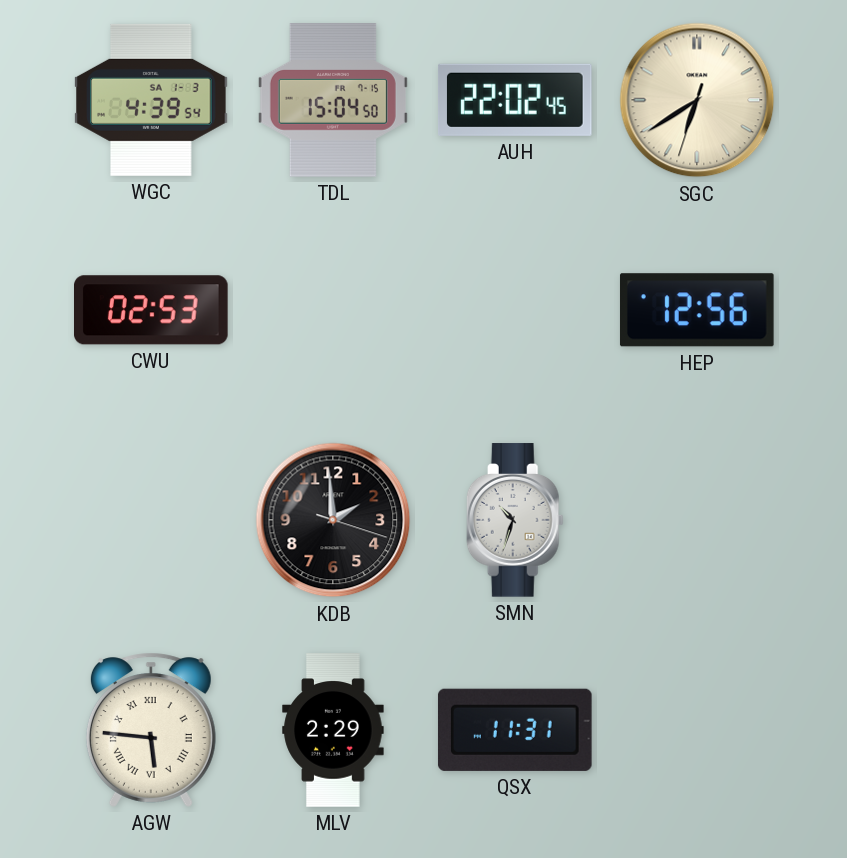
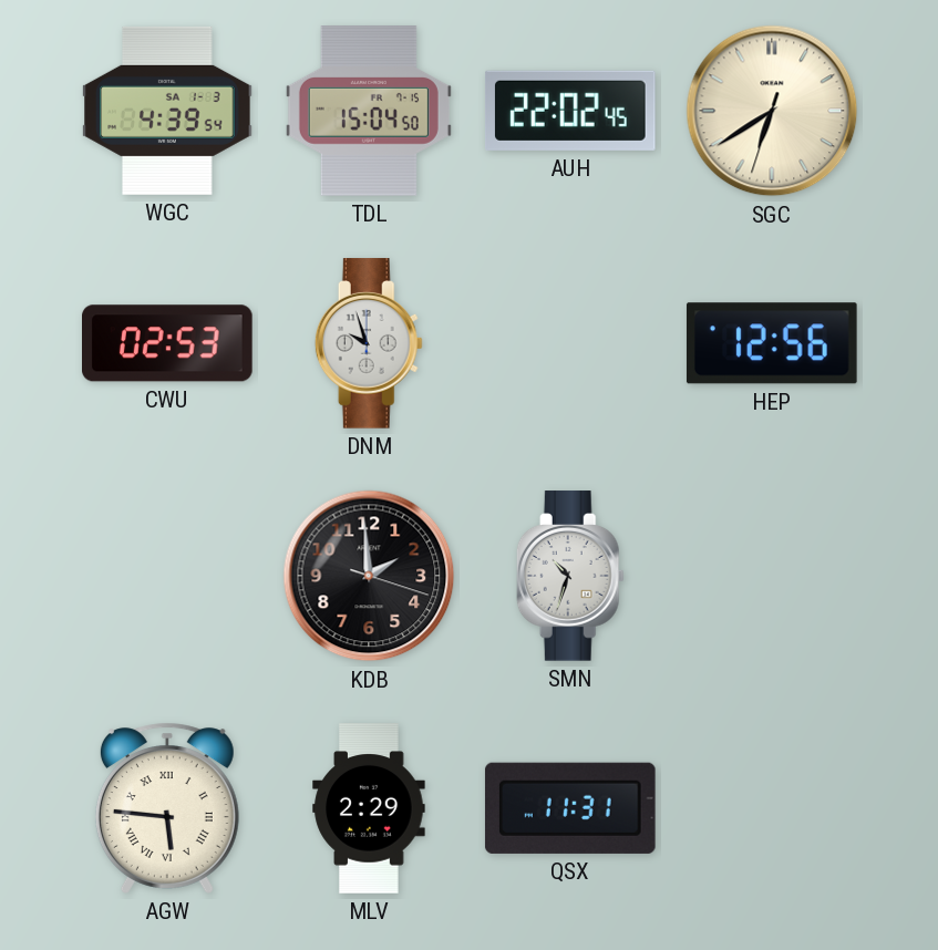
DNM: none -> 9:57
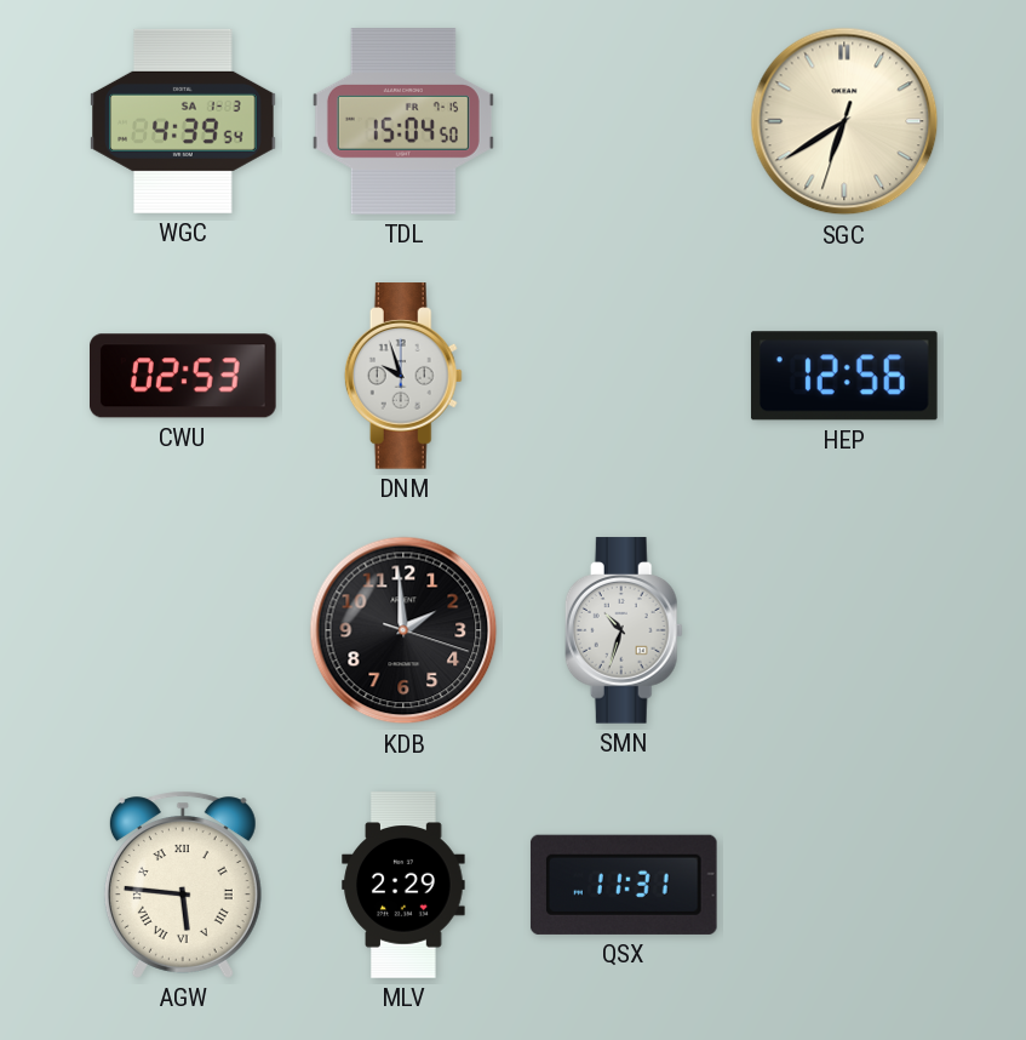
AUH: 22:02 -> none
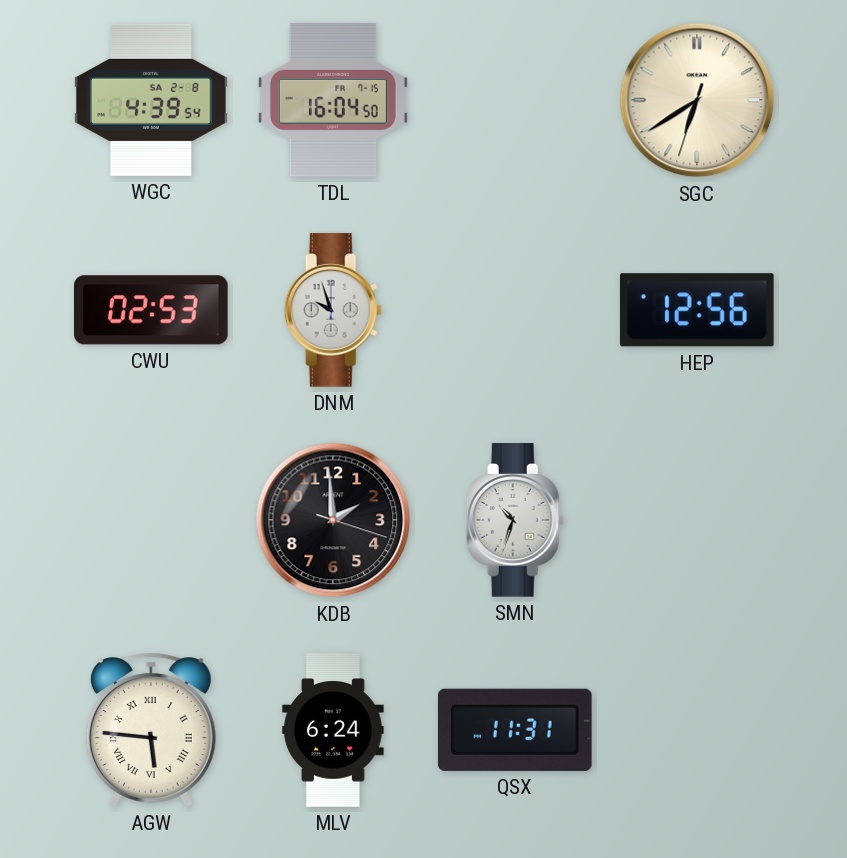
WGC date: SA 1-3 -> SA 2-8
TDL: 15:04 -> 16:04
MLV: 2:29 -> 6:24
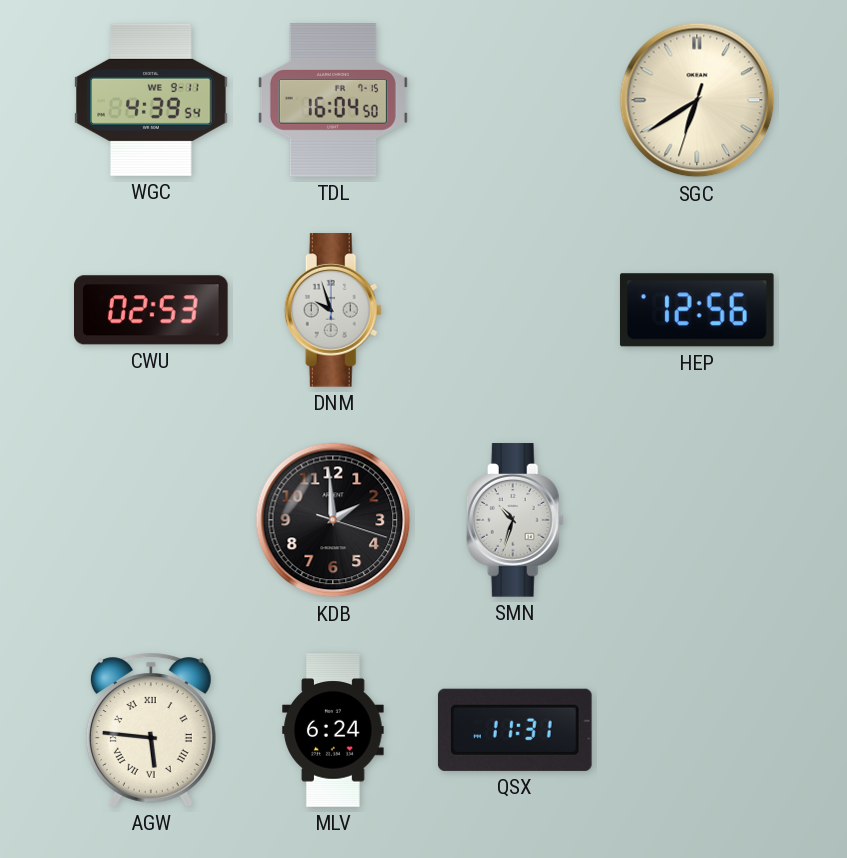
WGC date: SA 2-8 -> WE 9-11
